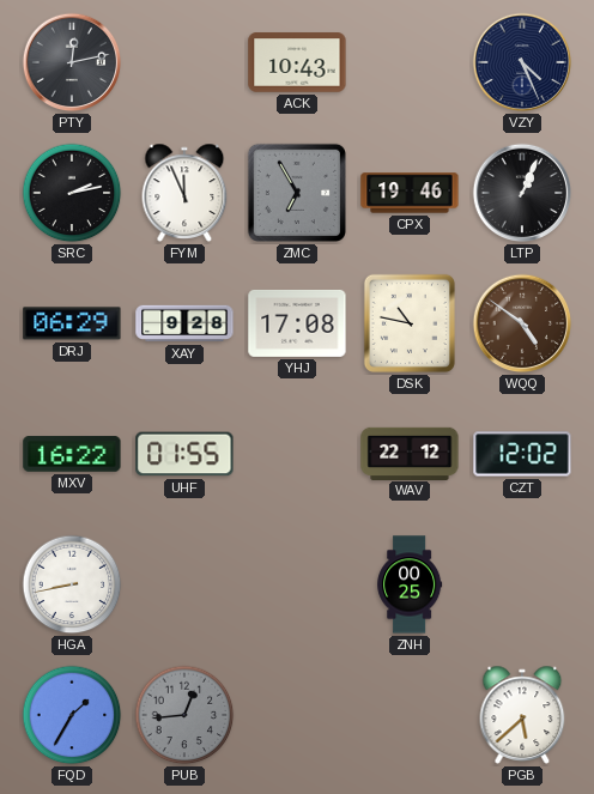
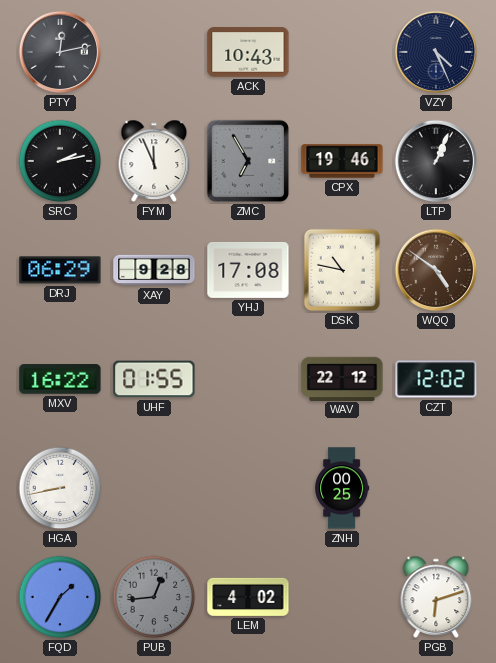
LEM: none -> 4:02
PGB: 5:38 -> 6:12
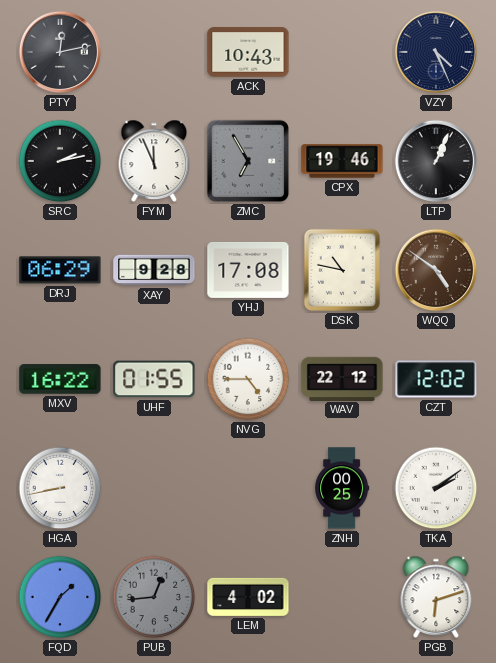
NVG: none -> 4:45
TKA: none -> 2:09
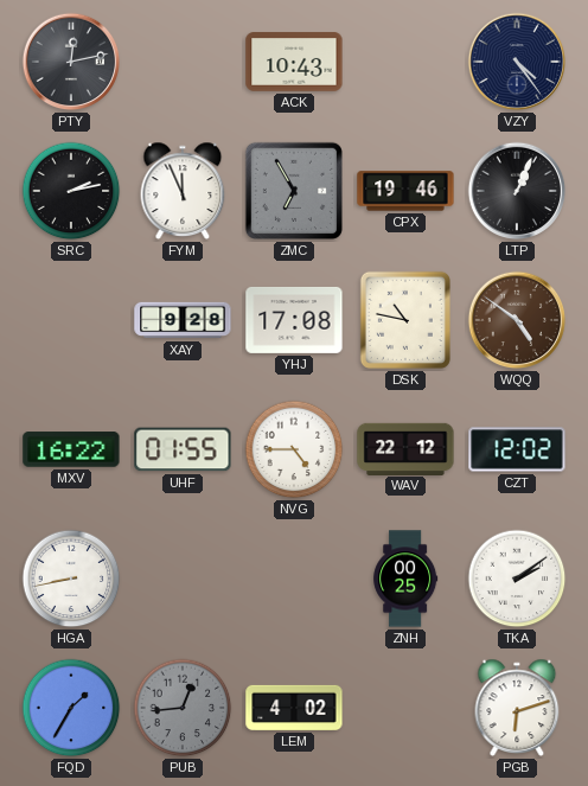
VZY: 4:26 -> 4:24
DRJ: 06:29 -> none
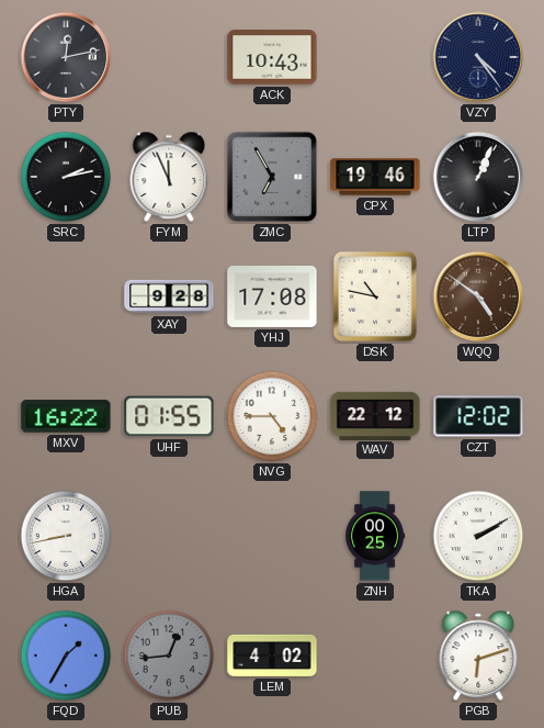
TKA: 2:09 -> 2:10
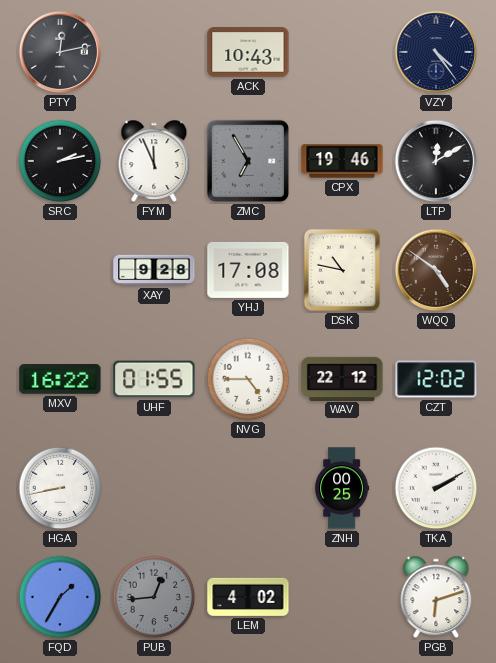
LTP: 1:04 -> 12:10
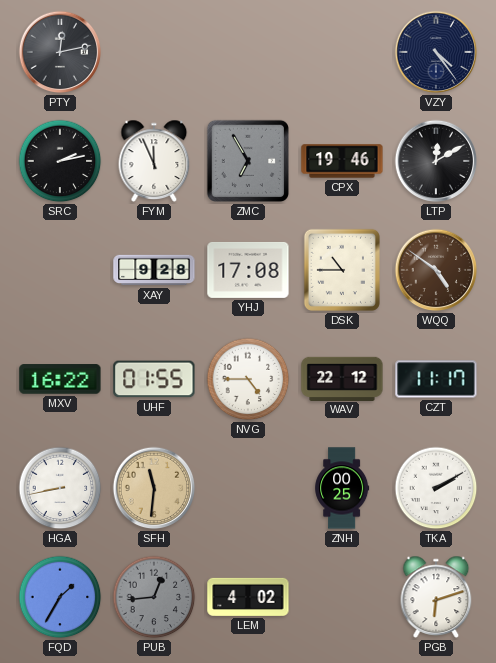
ACK: 10:43 -> none
DSK: 10:47 -> 10:45
CZT: 12:02 -> 11:17
SFH: none -> 11:31
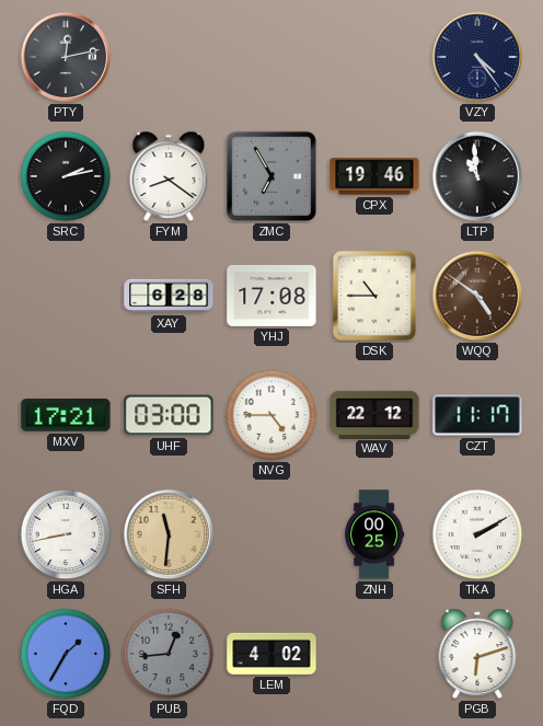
FYM: 11:56 -> 8:21
LTP: 12:10 -> 10:59
XAY: 9:28 -> 6:28
MXV: 16:22 -> 17:21
UHF: 01:55 -> 03:00
